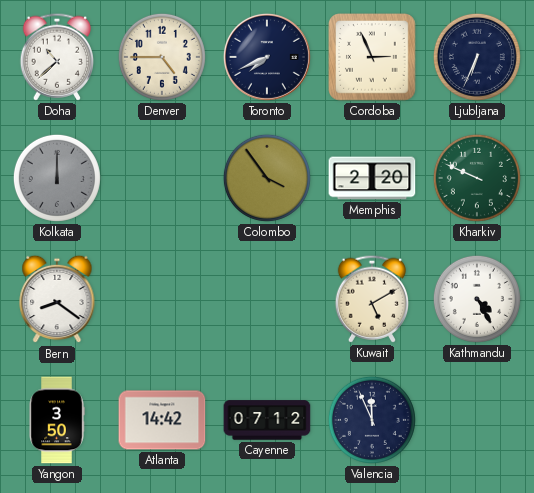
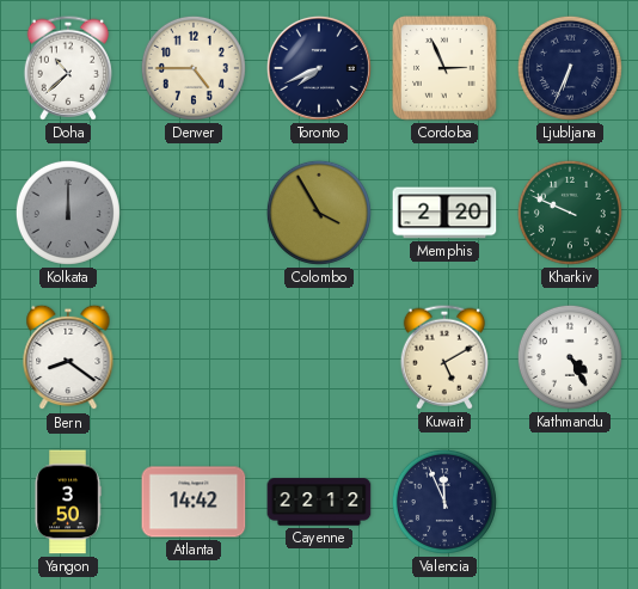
Colombo: 3:54 -> 3:55
Cayenne: 07:12 -> 22:12
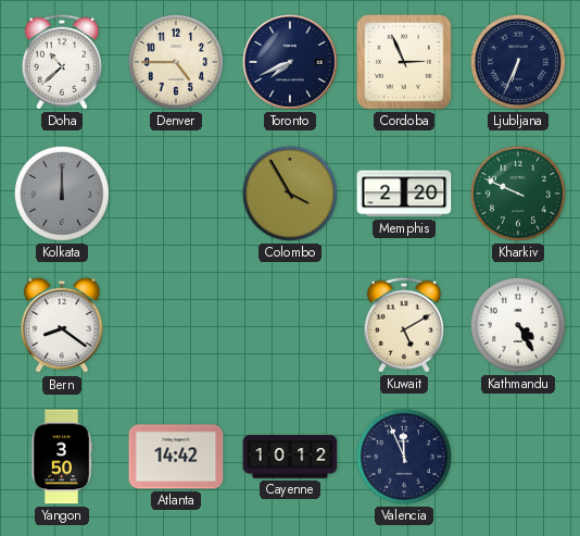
Cayenne: 22:12 -> 10:12
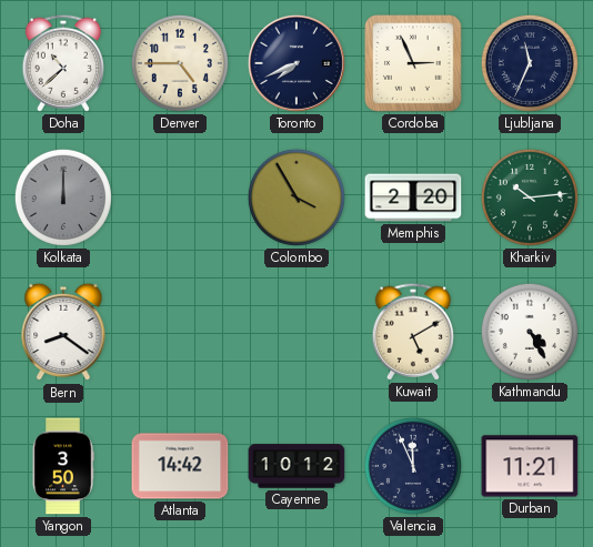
Ljubljana: 6:34 -> 11:34
Kharkiv: 9:49 -> 10:14
Durban: none -> 11:21
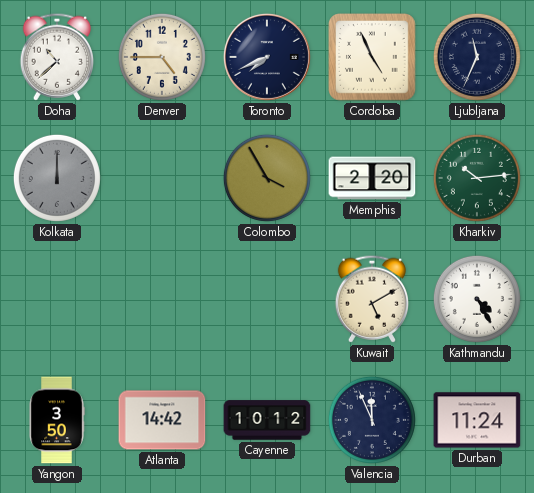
Cordoba: 2:56 -> 4:56
Bern: 8:21 -> none
Durban: 11:21 -> 11:24
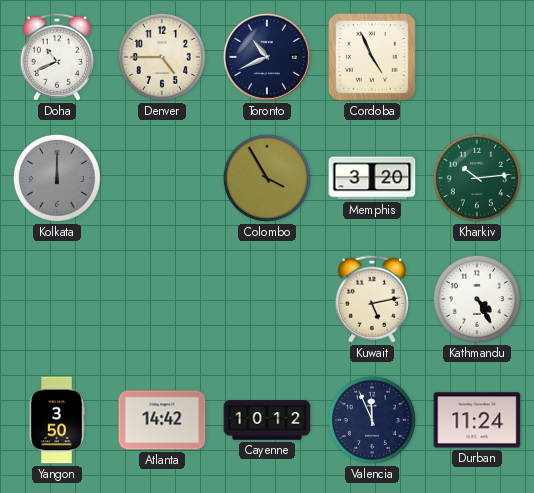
Doha: 10:38 -> 10:41
Toronto: 7:41 -> 10:41
Ljubljana: 11:34 -> none
Memphis: 2:20 -> 3:20
Kuwait: 5:10 -> 5:13
